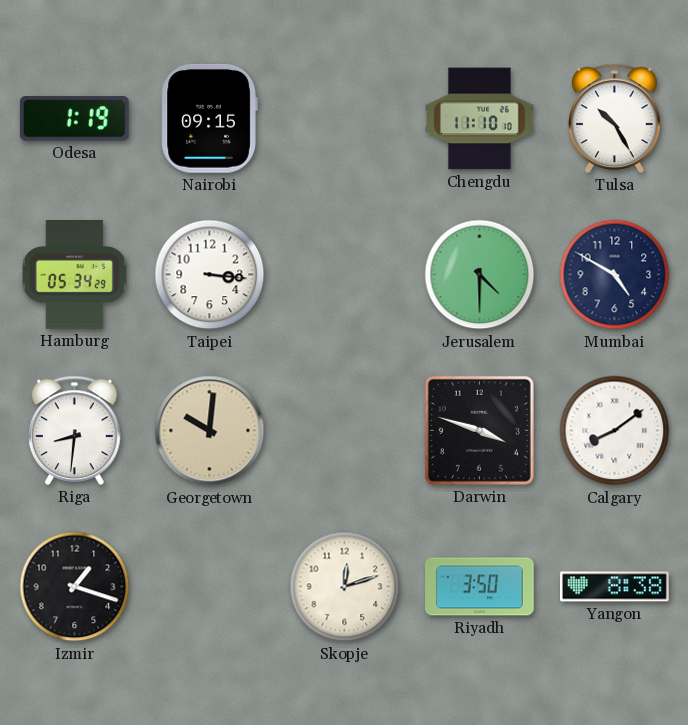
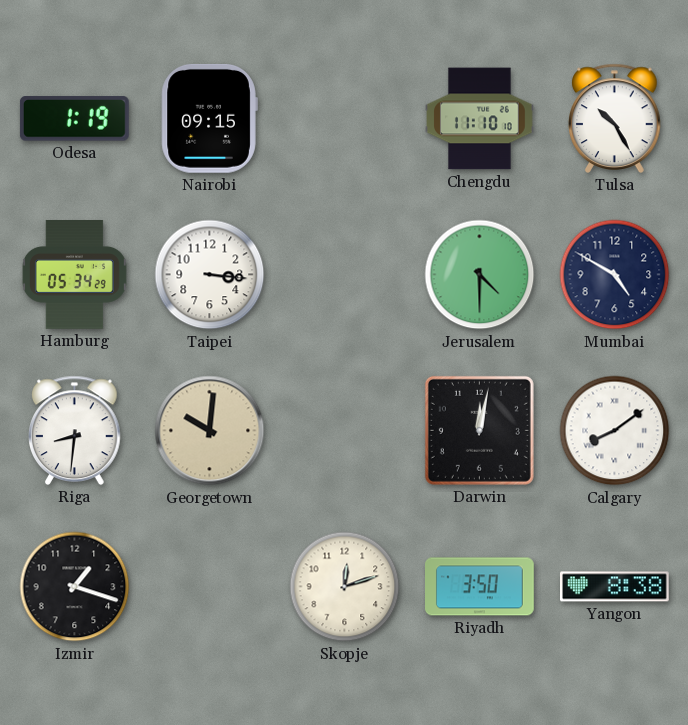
Darwin: 3:48 -> 12:02
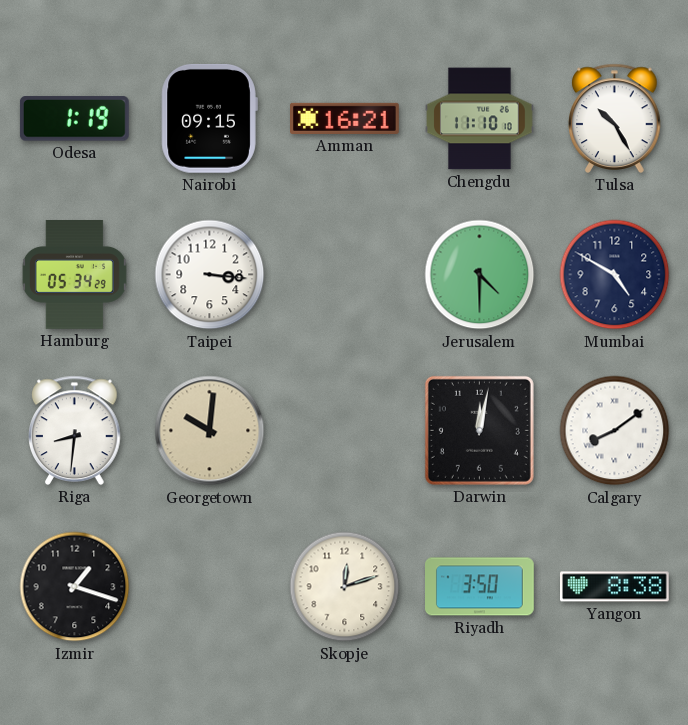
Amman: none -> 16:21
